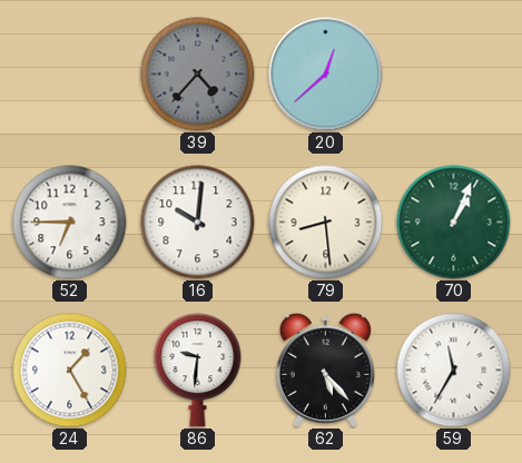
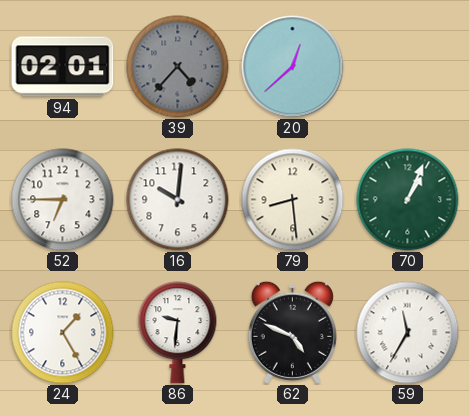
94: none -> 02:01
62: 5:23 -> 4:49
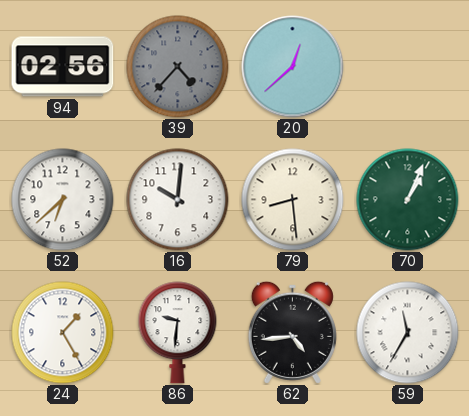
94: 02:01 -> 02:56
52: 6:45 -> 6:38
62: 4:49 -> 4:44
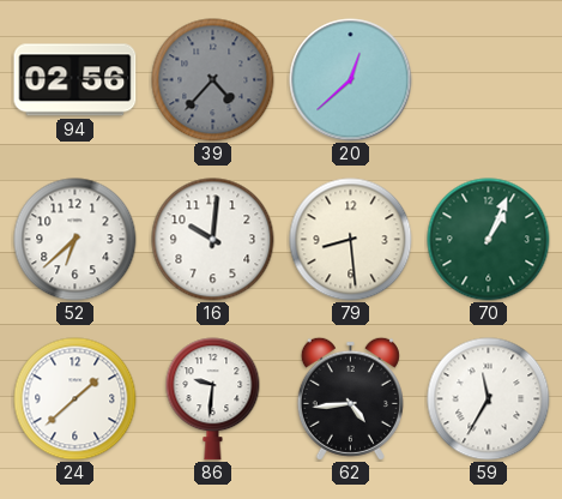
24: 1:25 -> 1:38
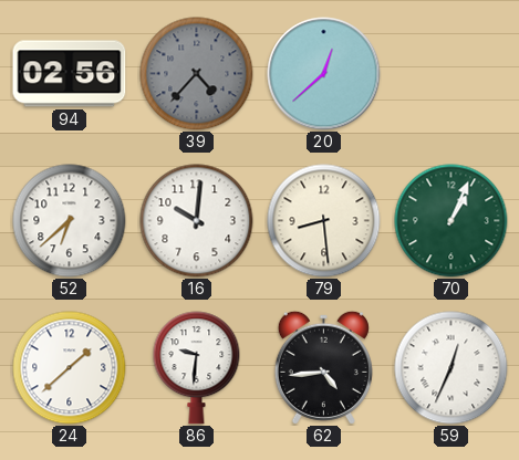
59: 11:35 -> 12:34
